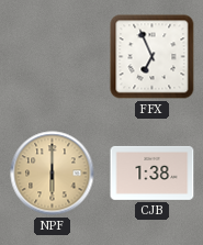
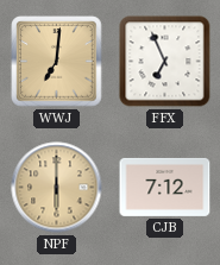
WWJ: none -> 7:01
CJB: 1:38 -> 7:12
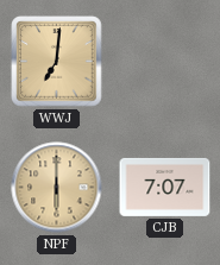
FFX: 6:56 -> none
CJB: 7:12 -> 7:07
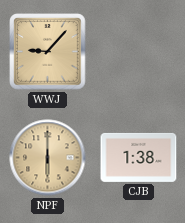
WWJ: 7:01 -> 9:07
CJB: 7:07 -> 1:38
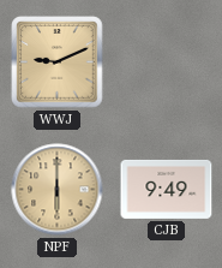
WWJ: 9:07 -> 9:11
CJB: 1:38 -> 9:49
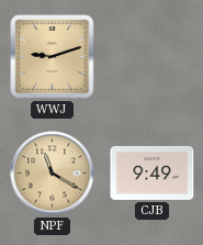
WWJ: 9:11 -> 9:12
NPF: 6:00 -> 11:20
